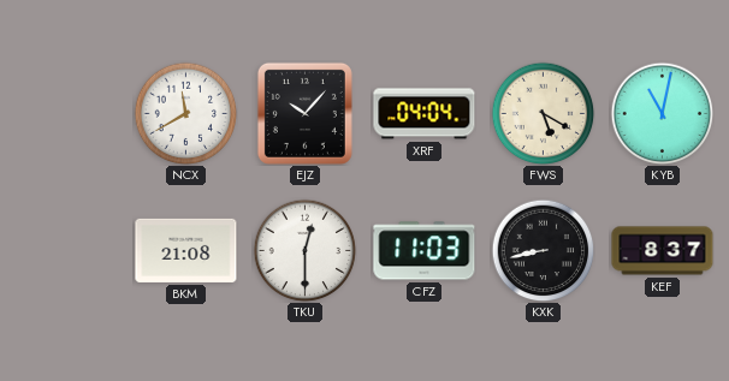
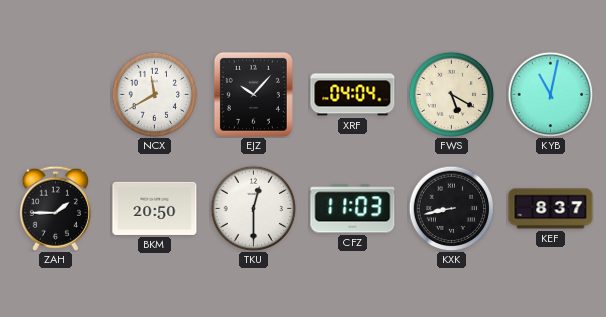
ZAH: none -> 1:45
BKM: 21:08 -> 20:50
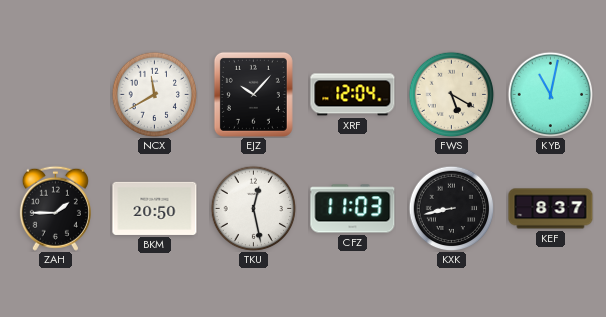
XRF: 04:04 -> 12:04
TKU: 12:30 -> 12:28
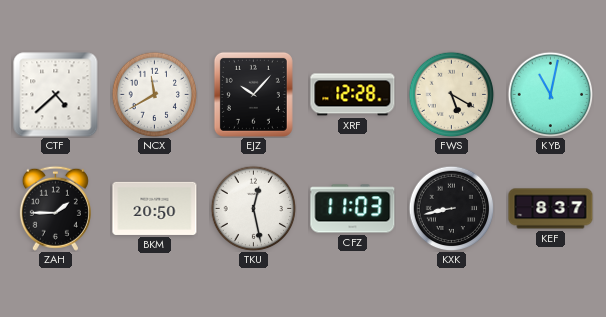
CTF: none -> 4:38
XRF: 12:04 -> 12:28
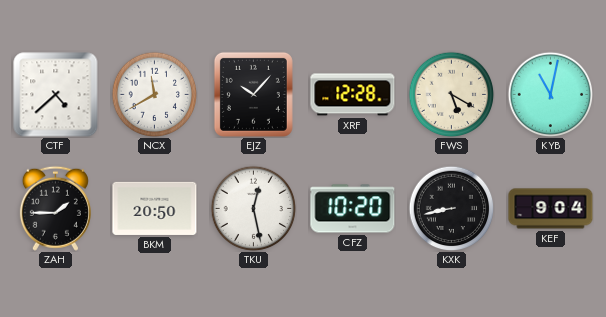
CFZ: 11:03 -> 10:20
KEF: 8:37 -> 9:04
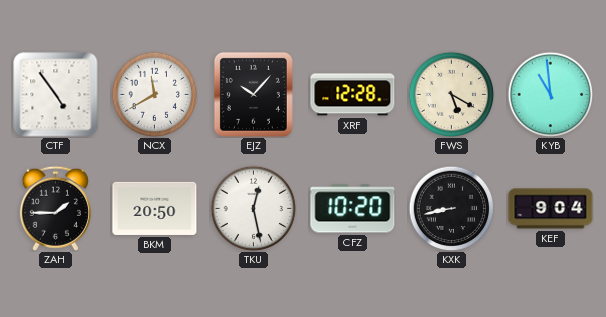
CTF: 4:38 -> 4:54
KYB: 11:02 -> 10:59
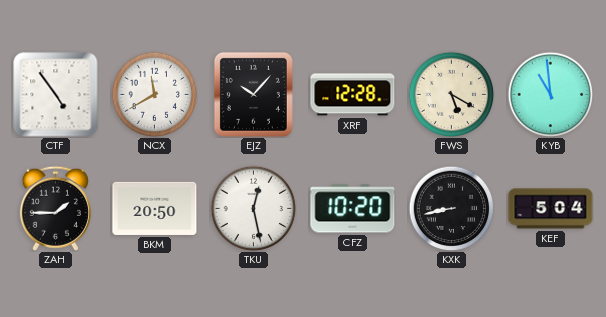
KEF: 9:04 -> 5:04
